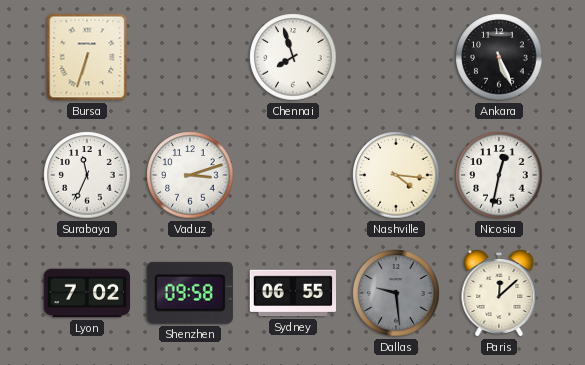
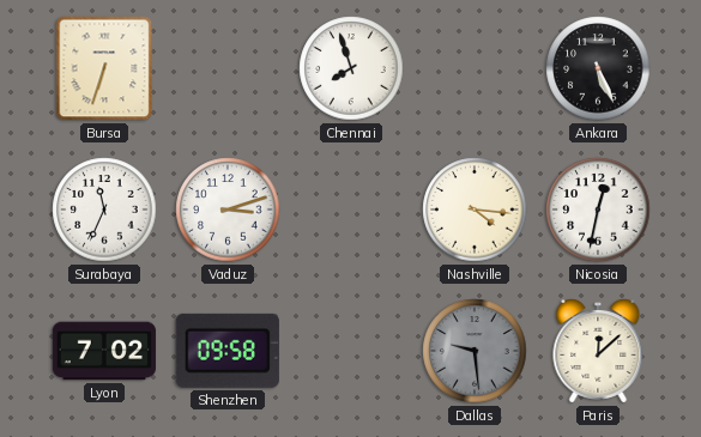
Sydney: 06:55 -> none
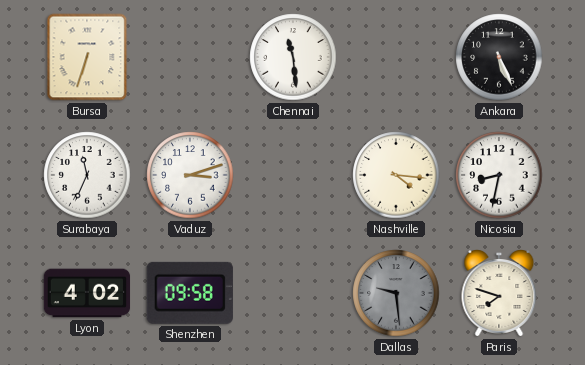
Chennai: 7:57 -> 11:29
Nicosia: 12:32 -> 8:32
Lyon: 7:02 -> 4:02
Paris: 12:08 -> 7:48
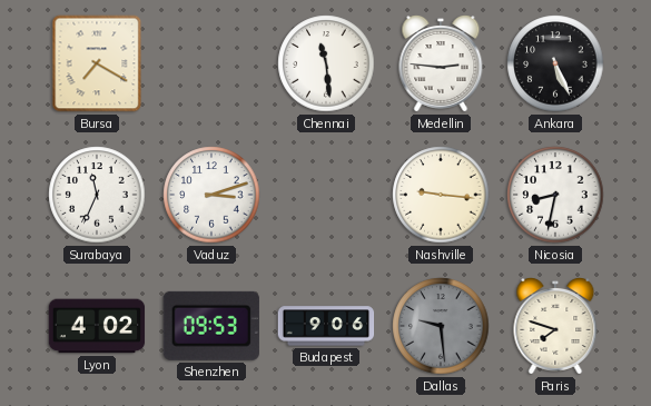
Bursa: 6:33 -> 7:20
Medellin: none -> 2:46
Nashville: 4:16 -> 9:16
Shenzhen: 09:58 -> 09:53
Budapest: none -> 9:06
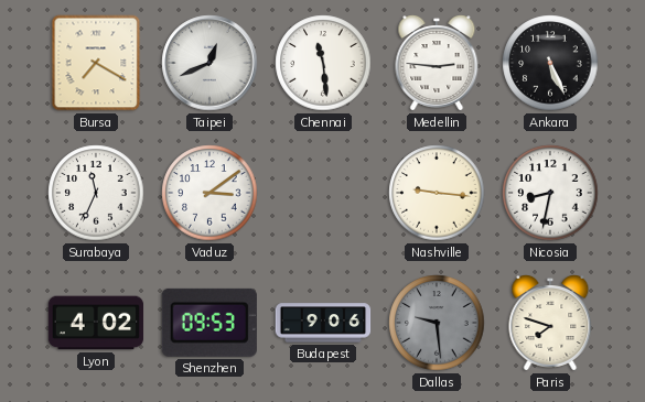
Taipei: none -> 12:41
Vaduz: 3:12 -> 3:09
